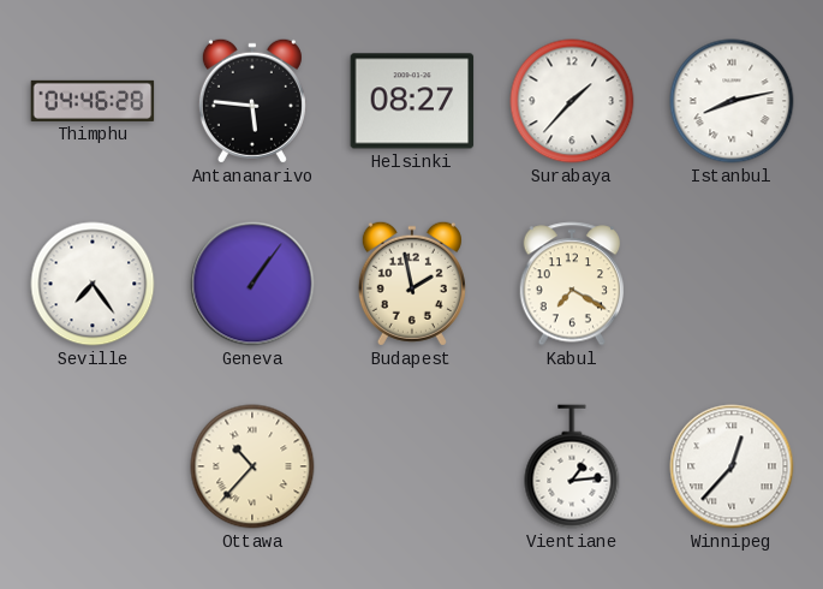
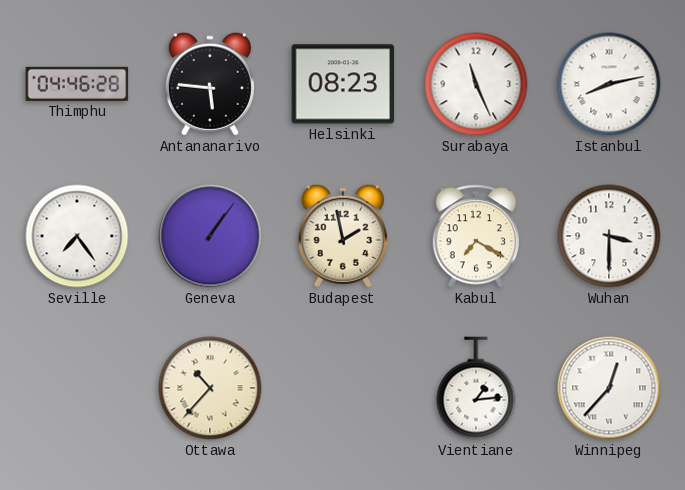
Helsinki: 08:27 -> 08:23
Surabaya: 1:37 -> 11:26
Wuhan: none -> 3:30
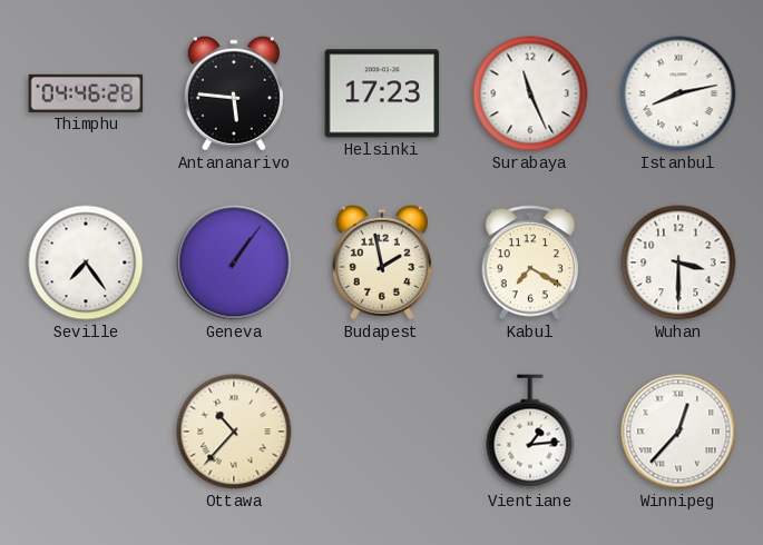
Helsinki: 08:23 -> 17:23
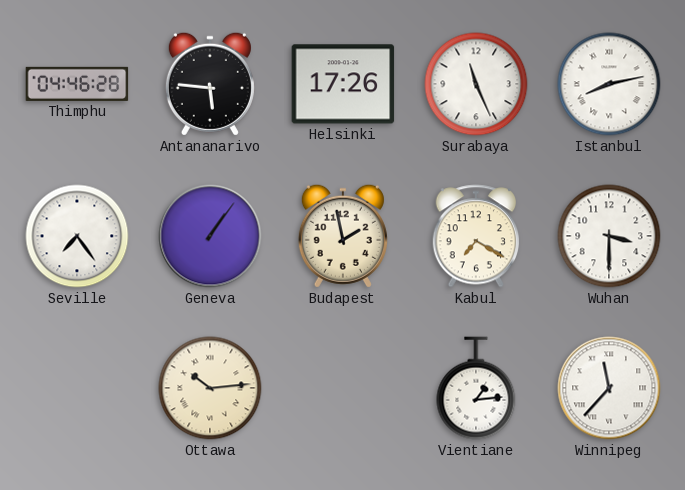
Helsinki: 17:23 -> 17:26
Ottawa: 10:37 -> 10:14
Winnipeg: 12:37 -> 11:37
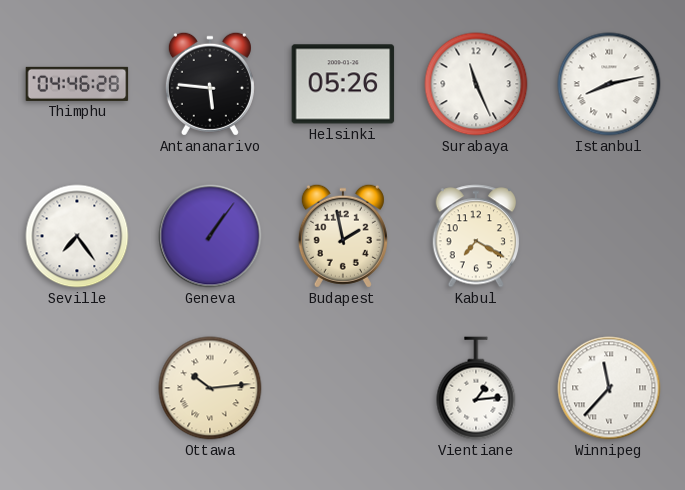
Helsinki: 17:26 -> 05:26
Wuhan: 3:30 -> none
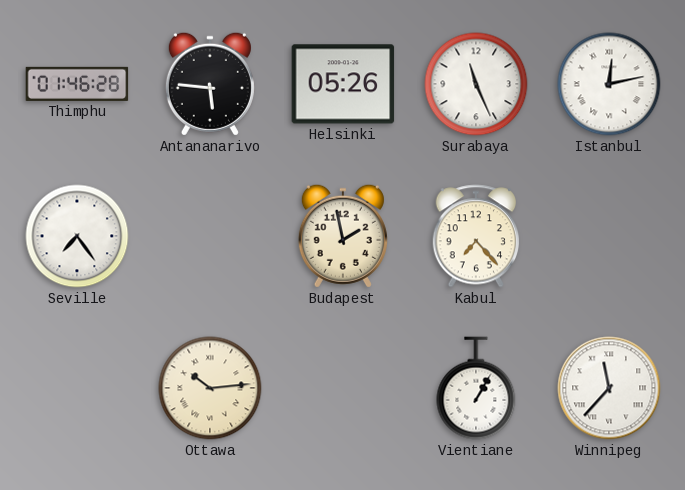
Thimphu: 04:46 -> 01:46
Istanbul: 8:13 -> 12:13
Geneva: 1:06 -> none
Kabul: 7:20 -> 7:23
Vientiane: 1:14 -> 1:05
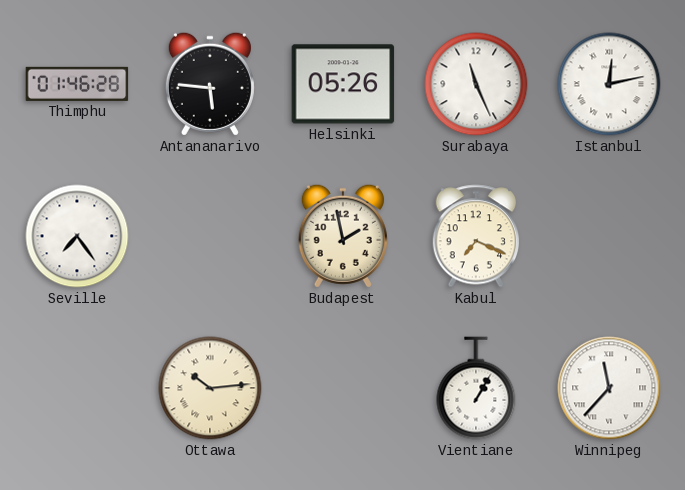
Kabul: 7:23 -> 7:19
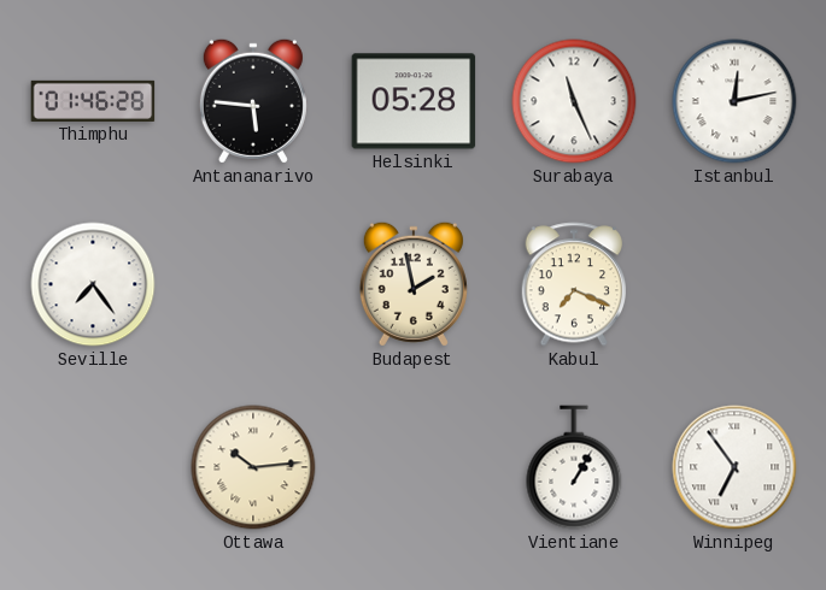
Helsinki: 05:26 -> 05:28
Winnipeg: 11:37 -> 6:54
